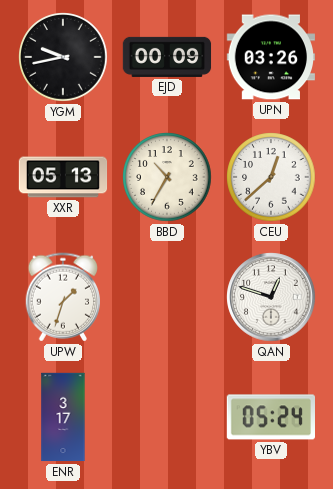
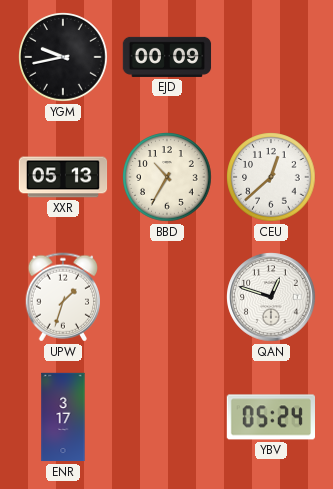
UPN: 03:26 -> none
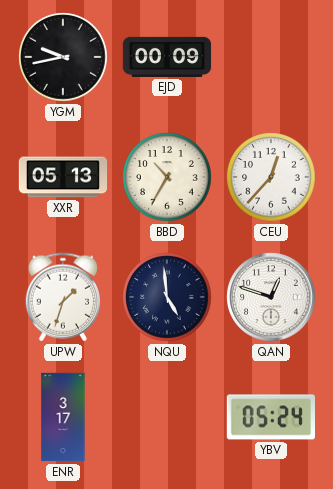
CEU: 12:38 -> 12:37
NQU: none -> 4:59
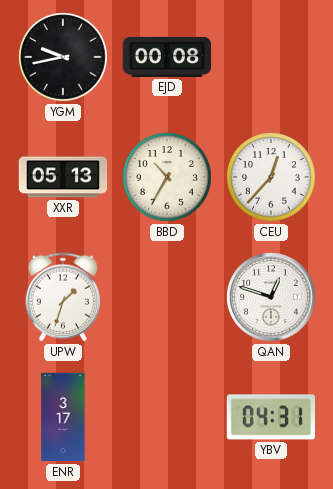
EJD: 00:09 -> 00:08
NQU: 4:59 -> none
YBV: 05:24 -> 04:31
